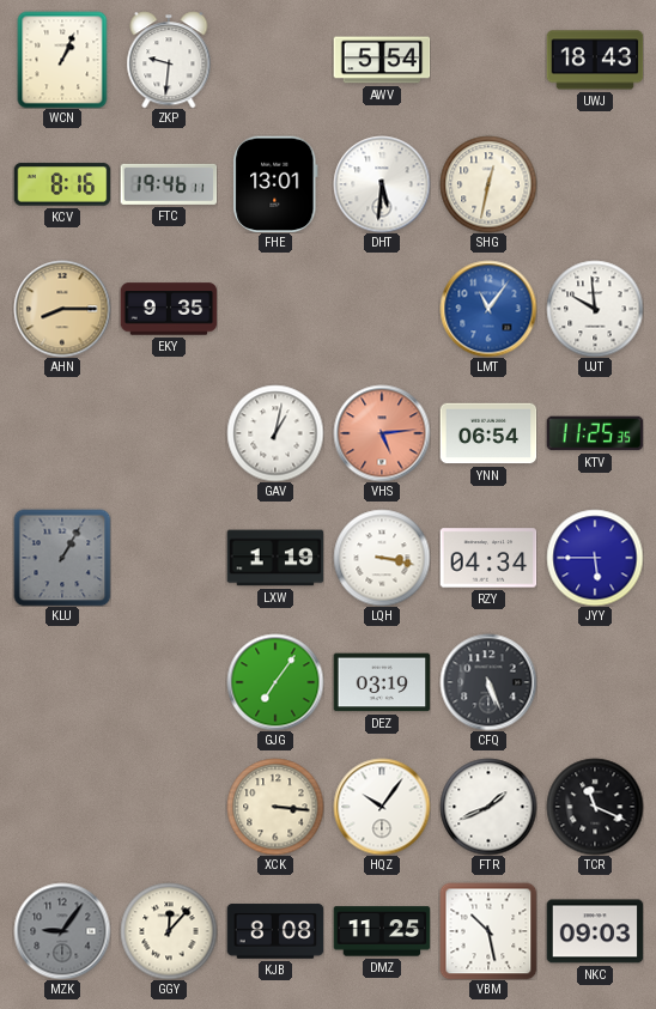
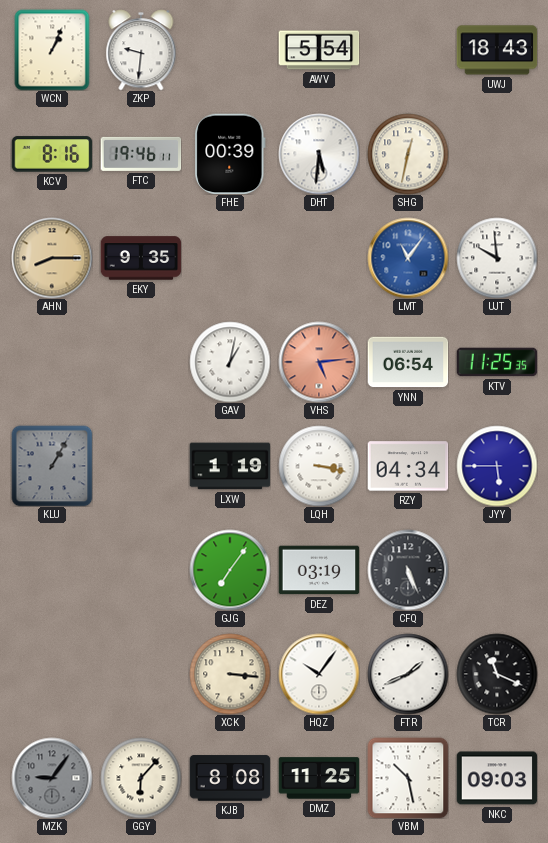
FHE: 13:01 -> 00:39
GGY: 12:07 -> 6:07
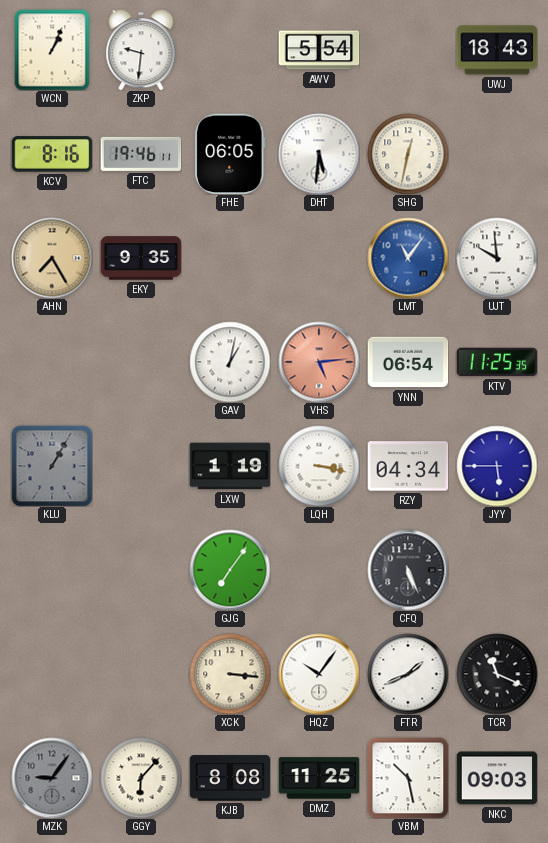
FHE: 00:39 -> 06:05
AHN: 8:15 -> 7:25
DEZ: 03:19 -> none
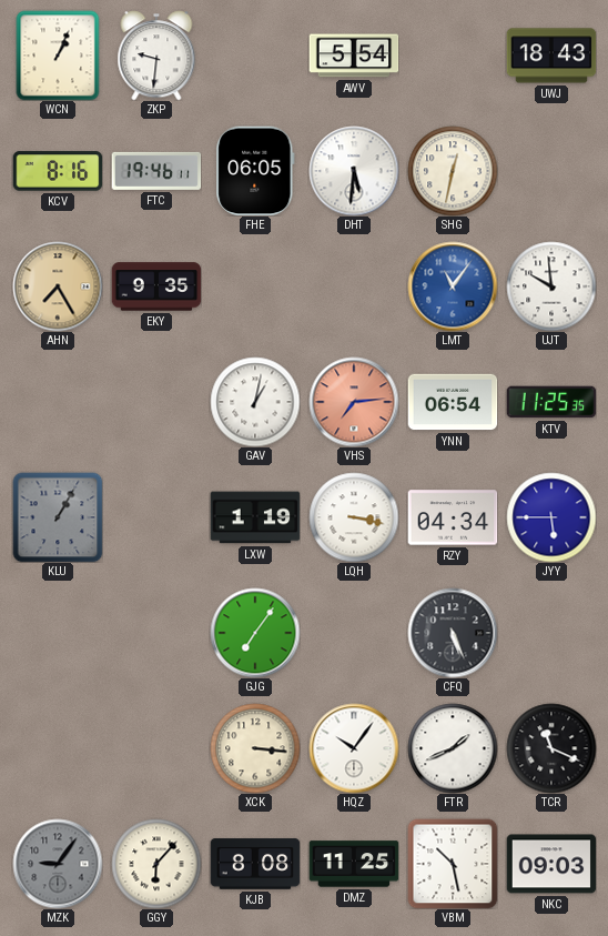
VHS: 5:14 -> 7:14
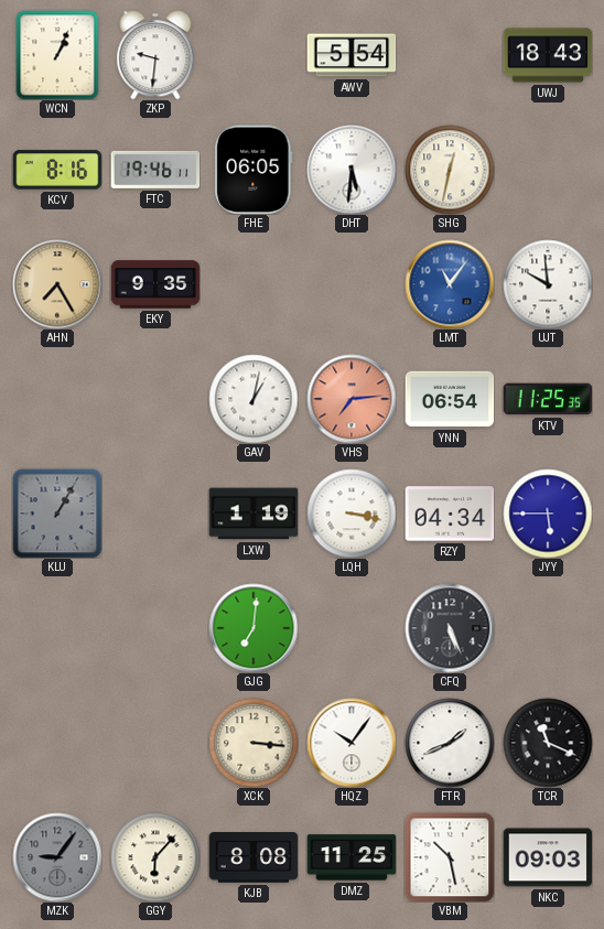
GJG: 7:06 -> 7:01
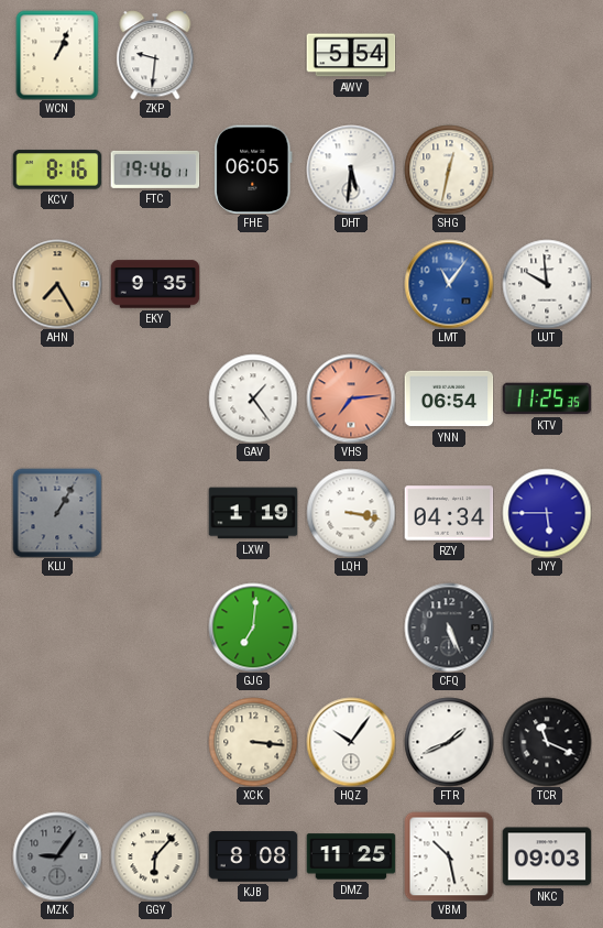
UWJ: 18:43 -> none
GAV: 1:02 -> 1:24
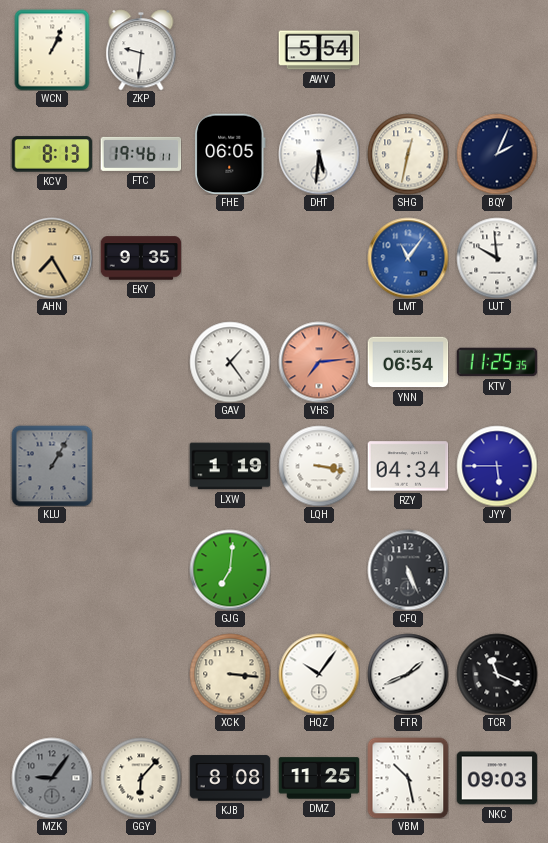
KCV: 8:16 -> 8:13
BQY: none -> 2:04
